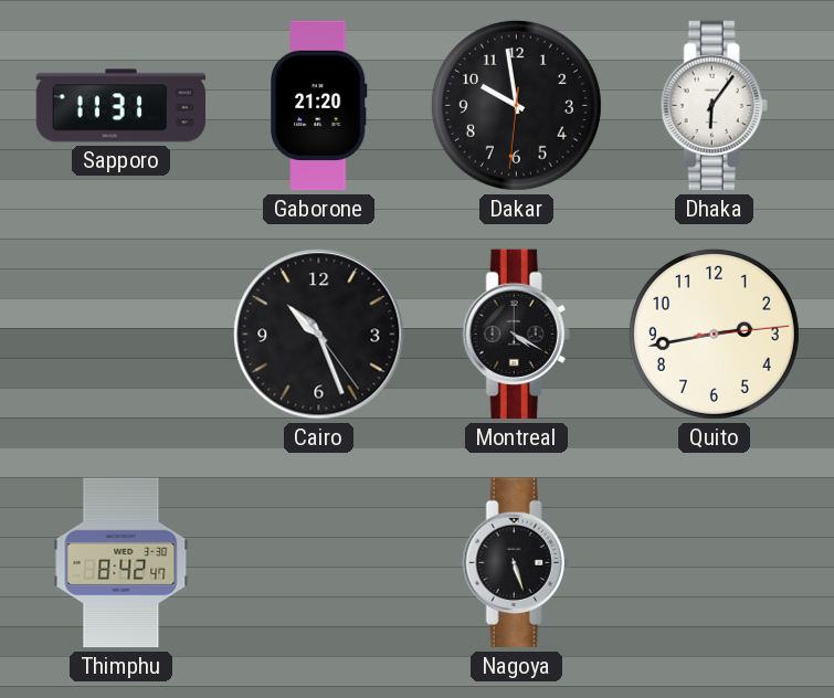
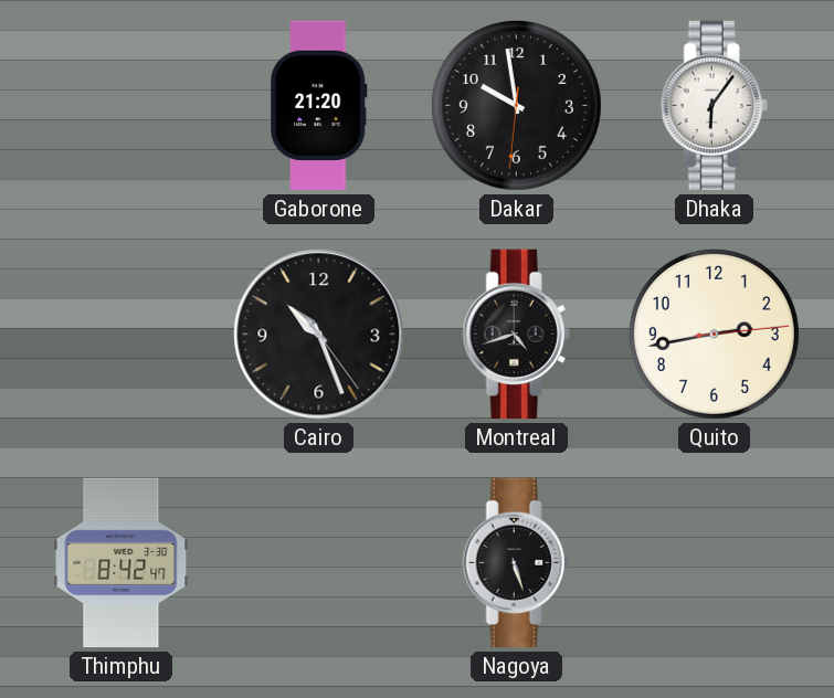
Sapporo: 11:31 -> none
Montreal: 4:20 -> 4:42
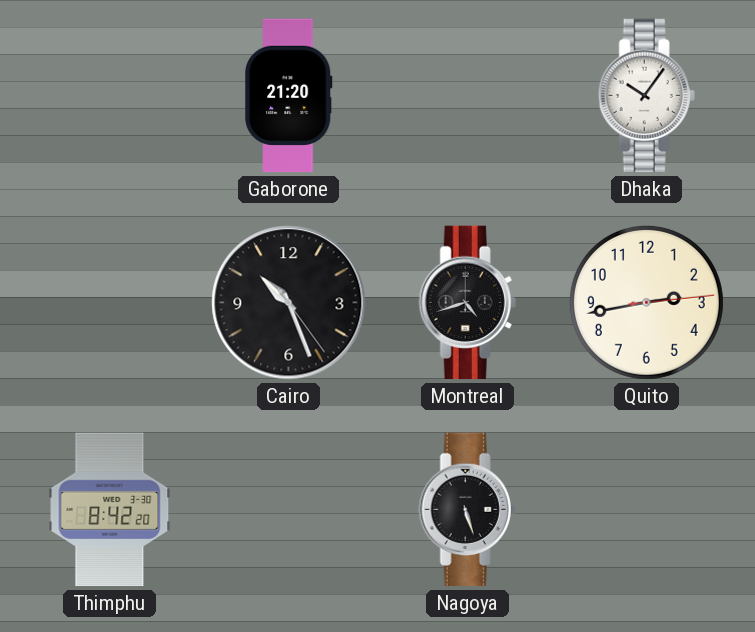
Dakar: 9:58 -> none
Dhaka: 6:06 -> 10:06
Thimphu: 8:42:47 -> 8:42:20
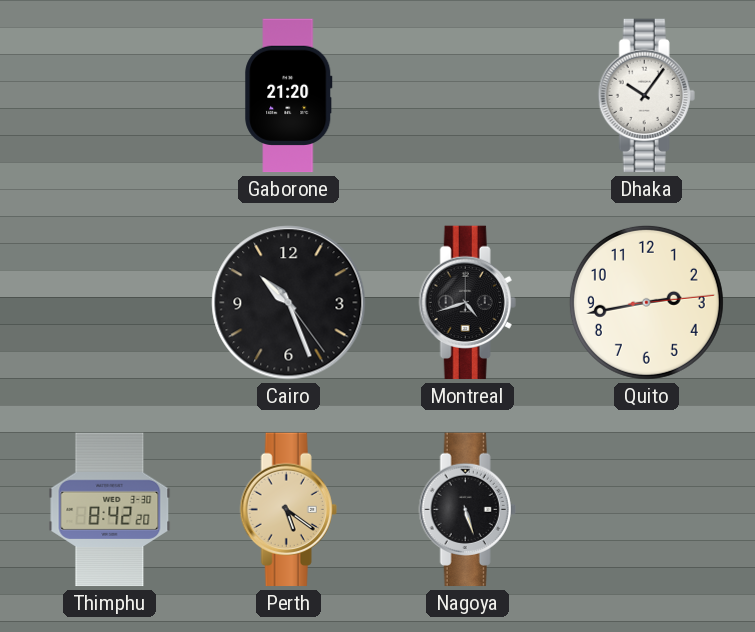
Perth: none -> 5:21
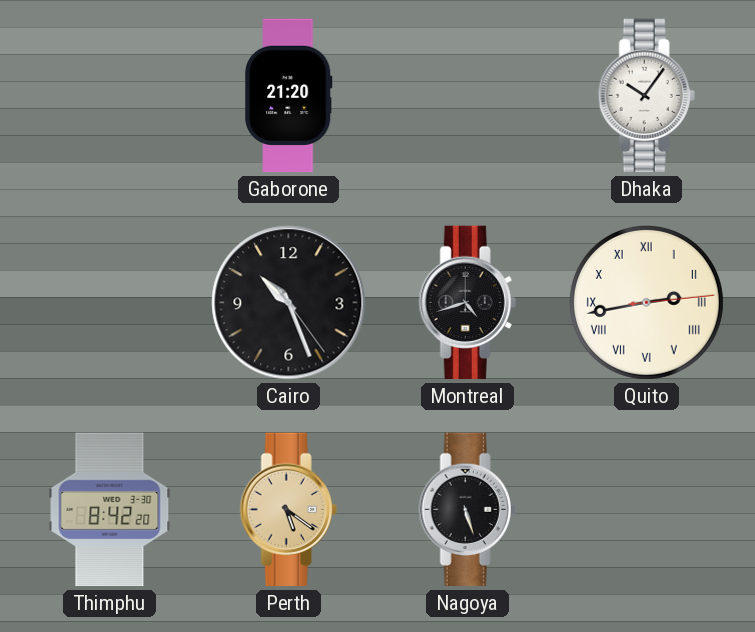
Quito numerals: Arabic -> Roman
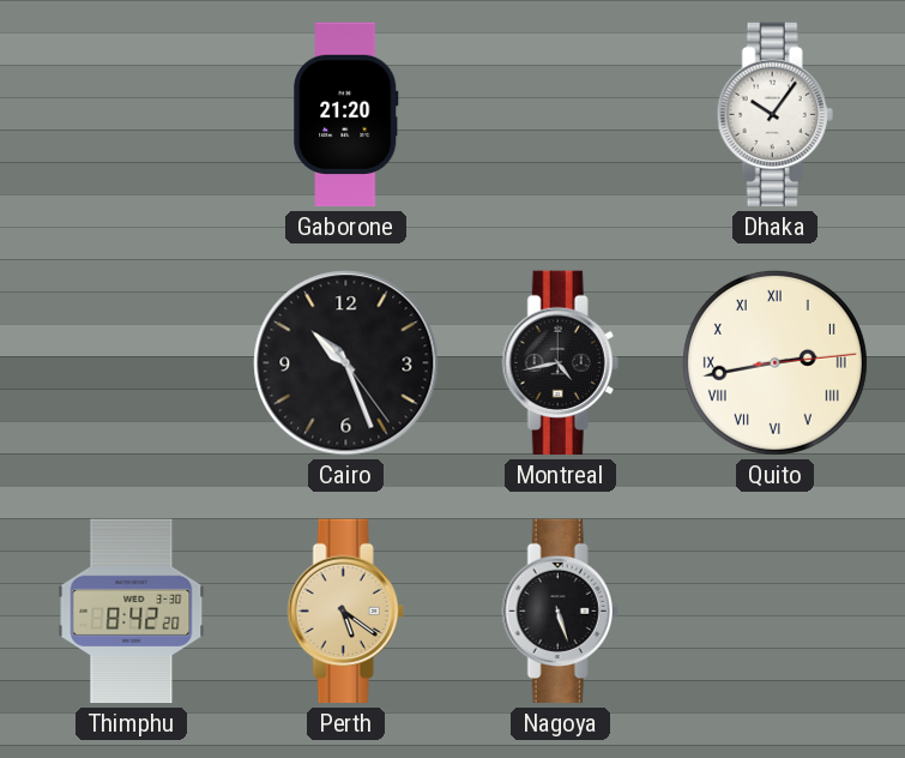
Montreal: 4:42 -> 4:43
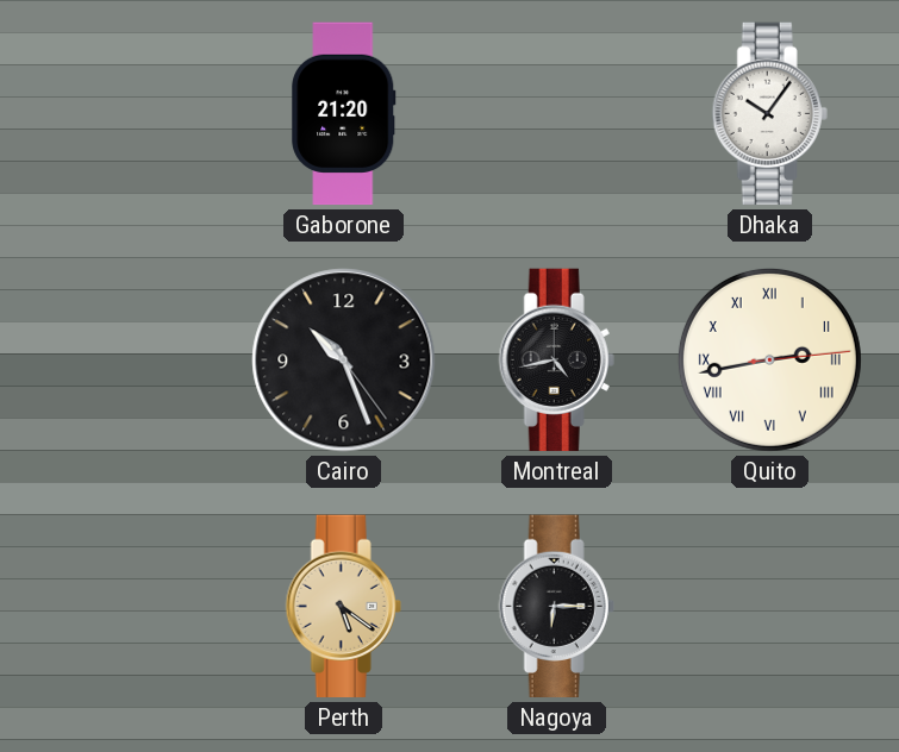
Thimphu: 8:42 -> none
Nagoya: 5:27 -> 6:15
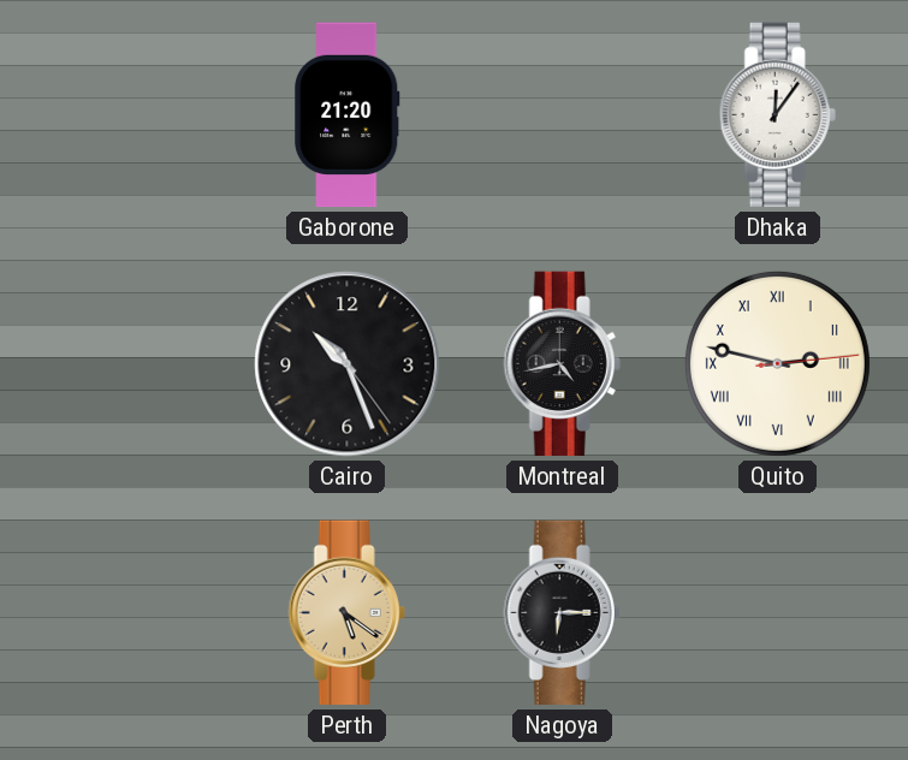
Dhaka: 10:06 -> 12:06
Quito: 2:43 -> 2:47
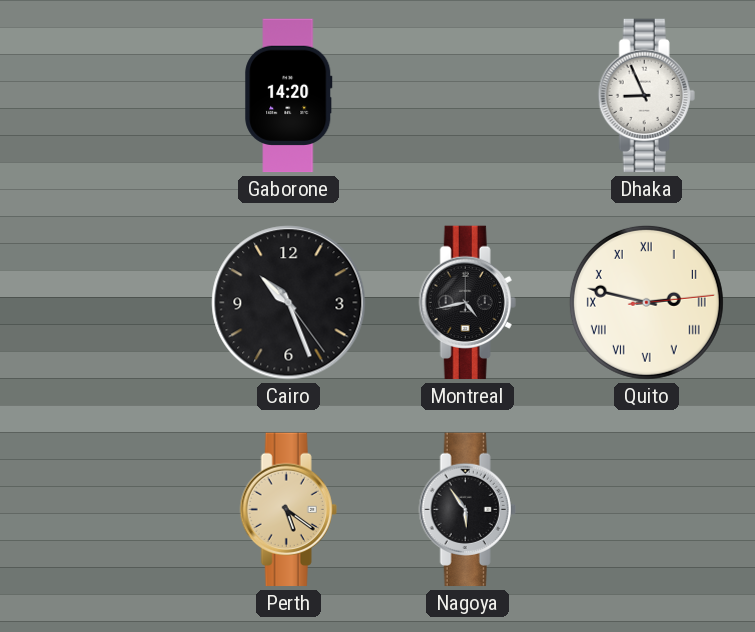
Gaborone: 21:20 -> 14:20
Dhaka: 12:06 -> 8:56
Nagoya: 6:15 -> 5:54
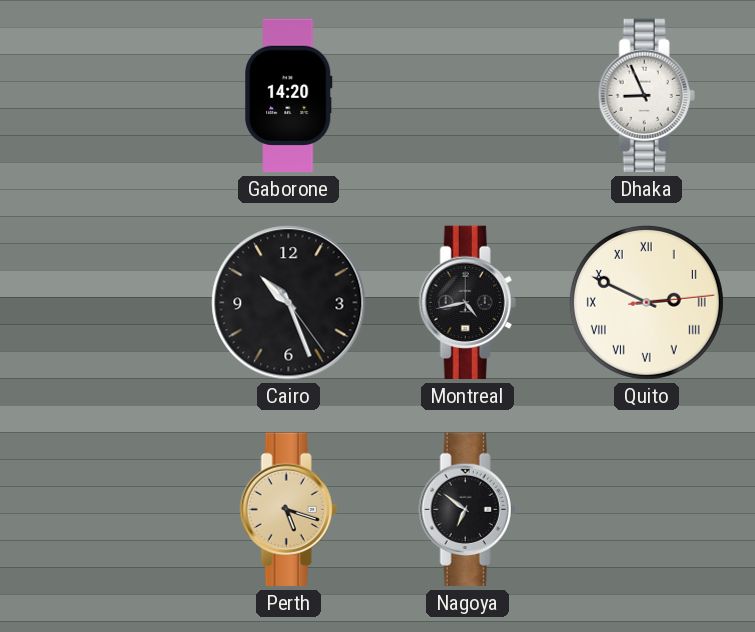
Quito: 2:47 -> 2:49
Perth: 5:21 -> 5:18
Nagoya: 5:54 -> 6:51
